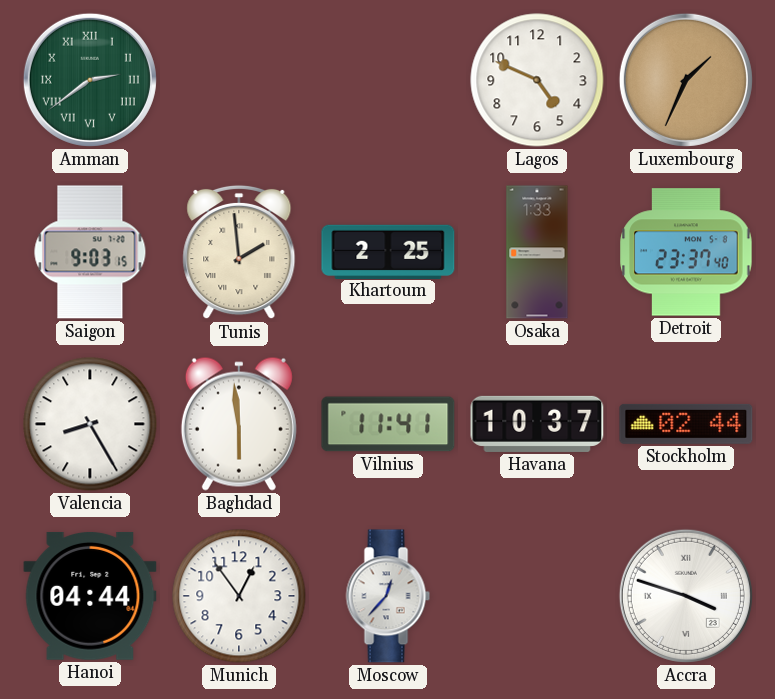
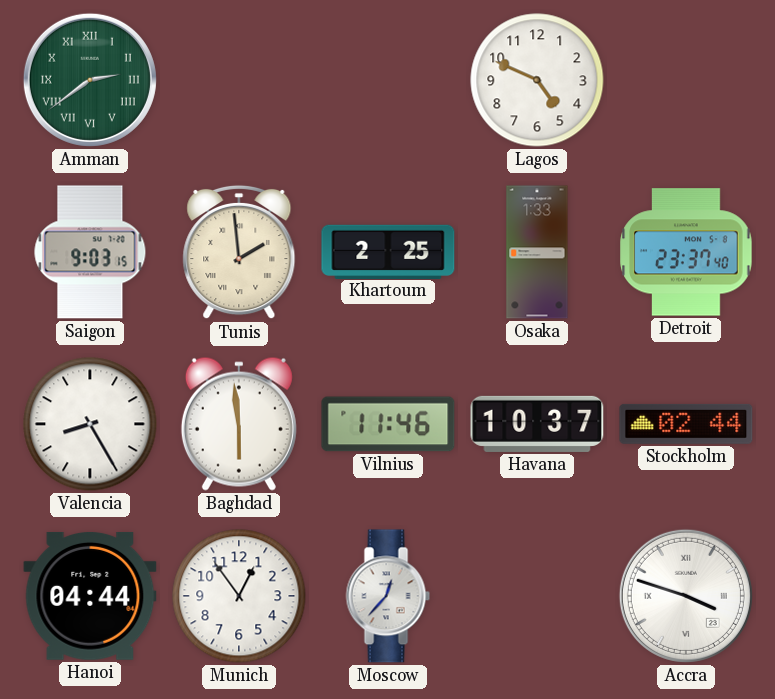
Luxembourg: 1:34 -> none
Vilnius: 11:41 -> 11:46
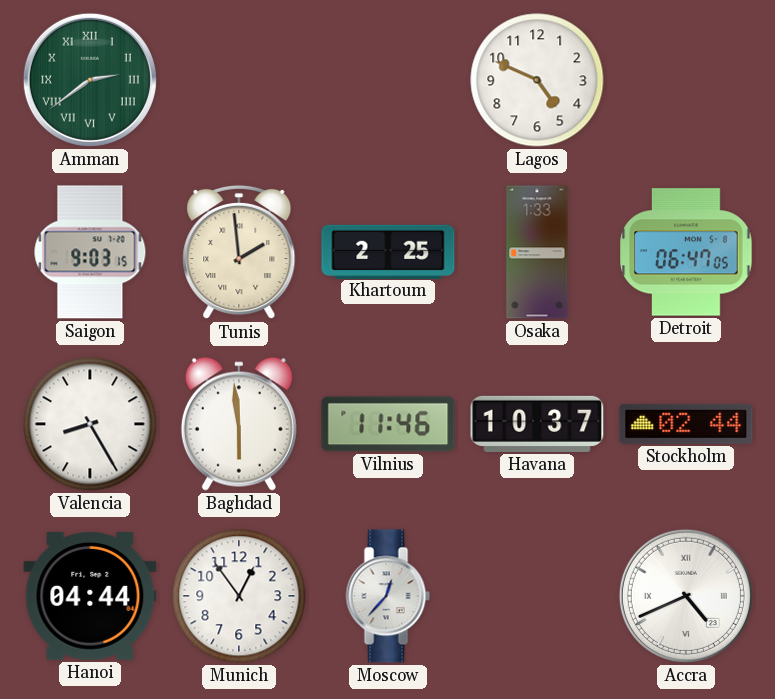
Detroit: 23:37 -> 06:47
Accra: 3:48 -> 4:41
